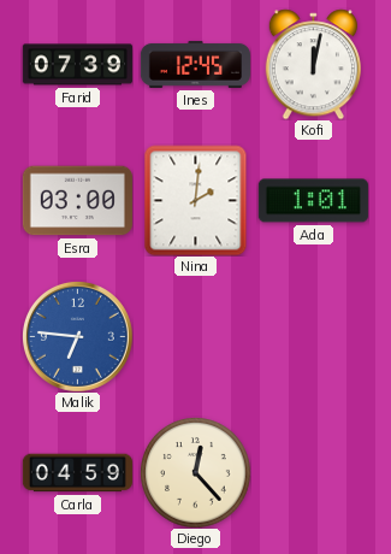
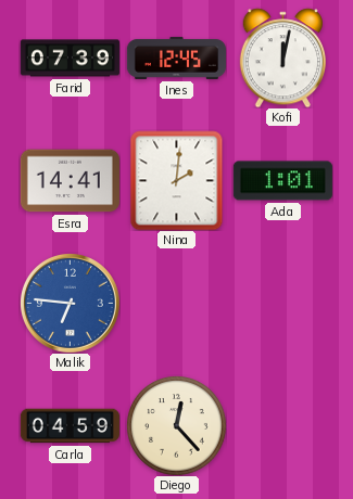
Esra: 03:00 -> 14:41
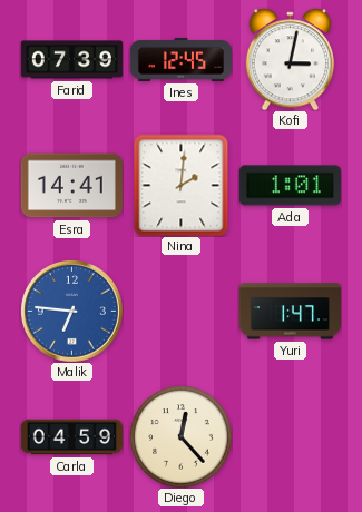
Kofi: 12:02 -> 3:02
Yuri: none -> 1:47
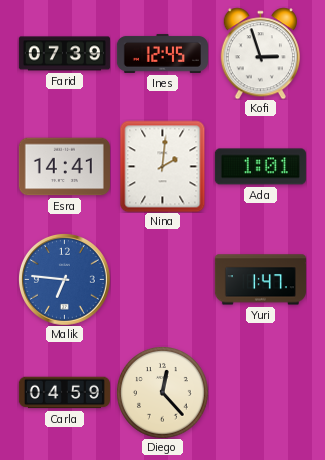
Kofi: 3:02 -> 2:57
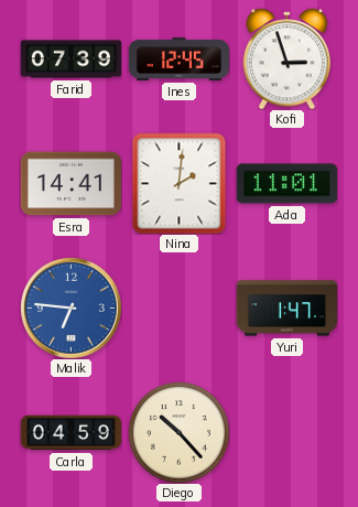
Ada: 1:01 -> 11:01
Diego: 12:23 -> 10:23
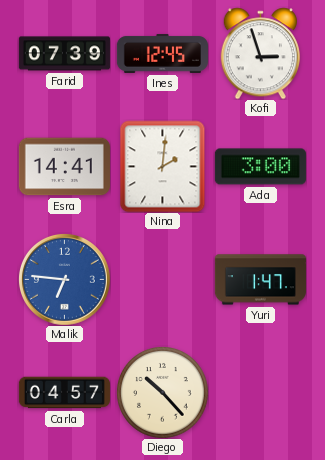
Ada: 11:01 -> 3:00
Carla: 04:59 -> 04:57
